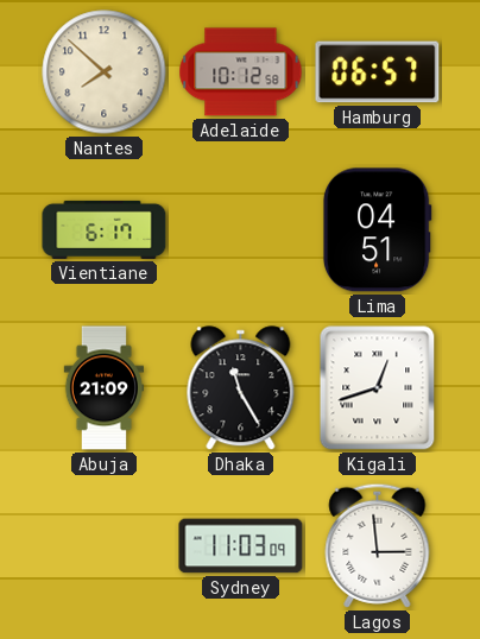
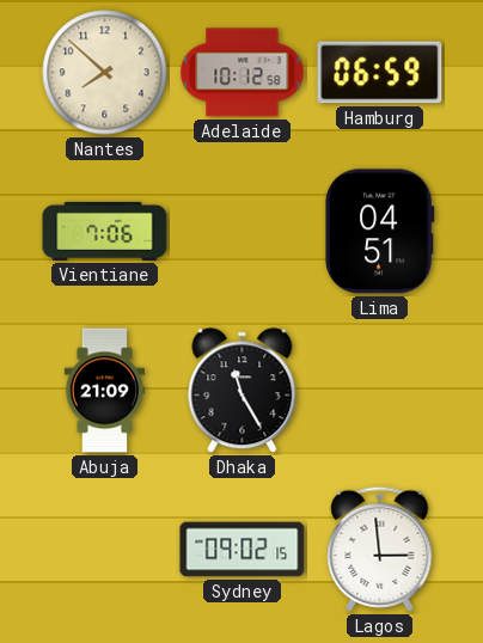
Hamburg: 06:57 -> 06:59
Vientiane: 6:17 -> 7:06
Kigali: 12:42 -> none
Sydney: 11:03 -> 09:02
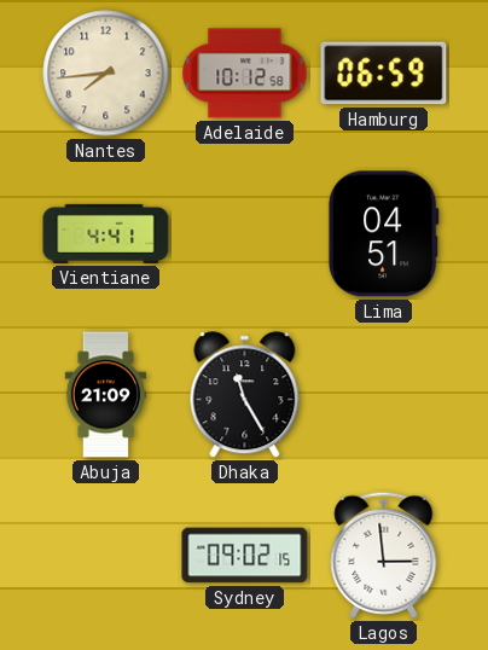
Nantes: 7:52 -> 7:44
Vientiane: 7:06 -> 4:41
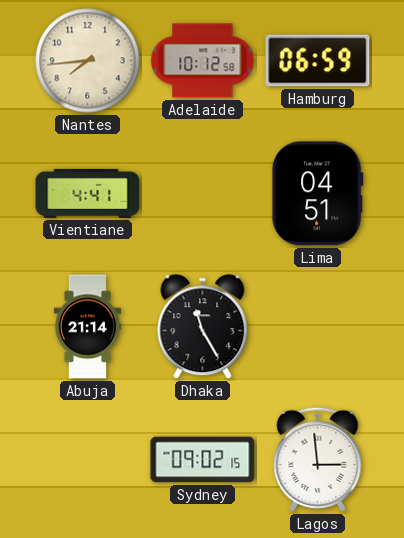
Abuja: 21:09 -> 21:14
